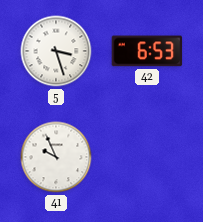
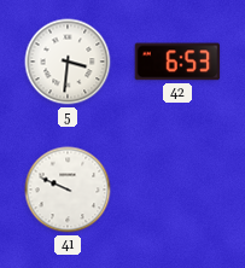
5: 3:27 -> 3:31
41: 9:56 -> 9:49
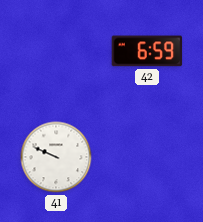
5: 3:31 -> none
42: 6:53 -> 6:59
